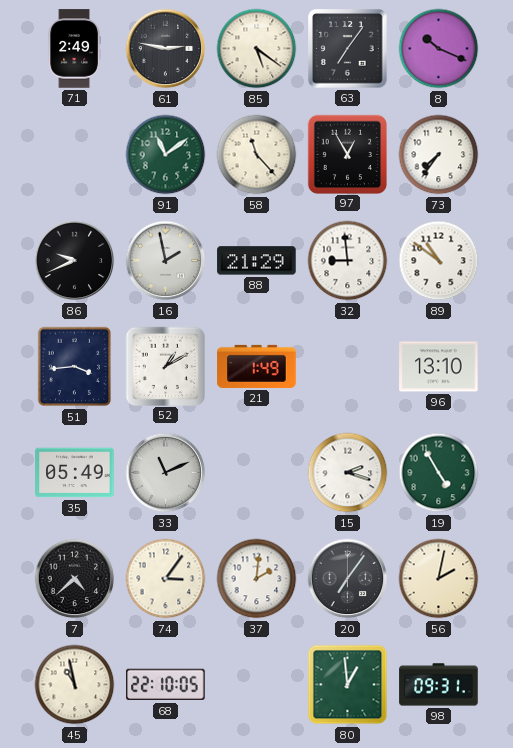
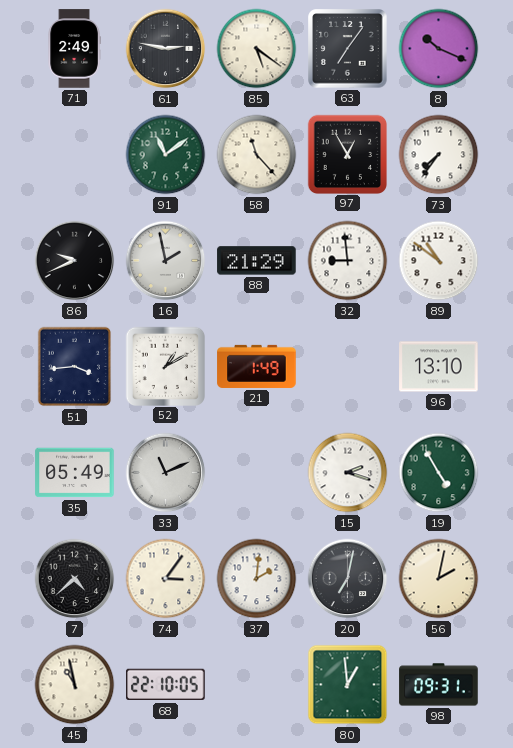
20: 7:06 -> 7:02
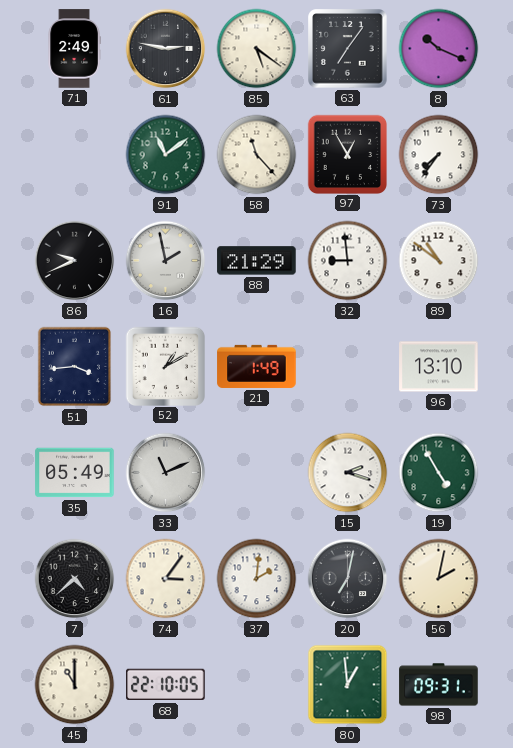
45: 10:58 -> 11:00
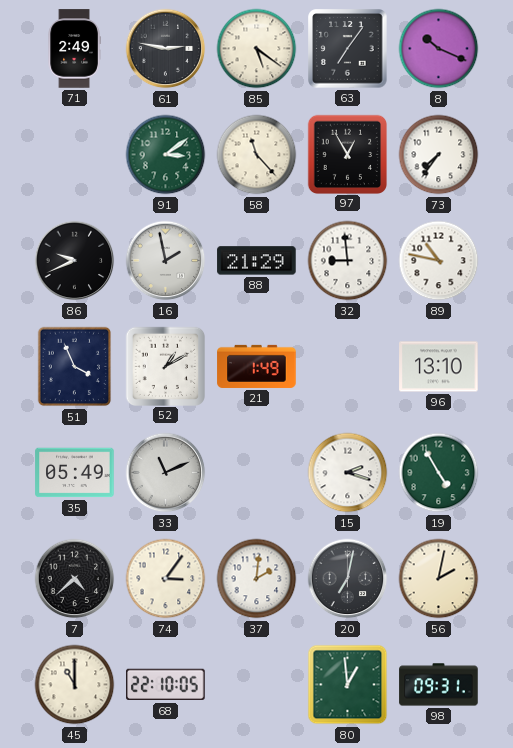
91: 11:09 -> 3:09
89: 10:51 -> 10:47
51: 3:44 -> 3:56
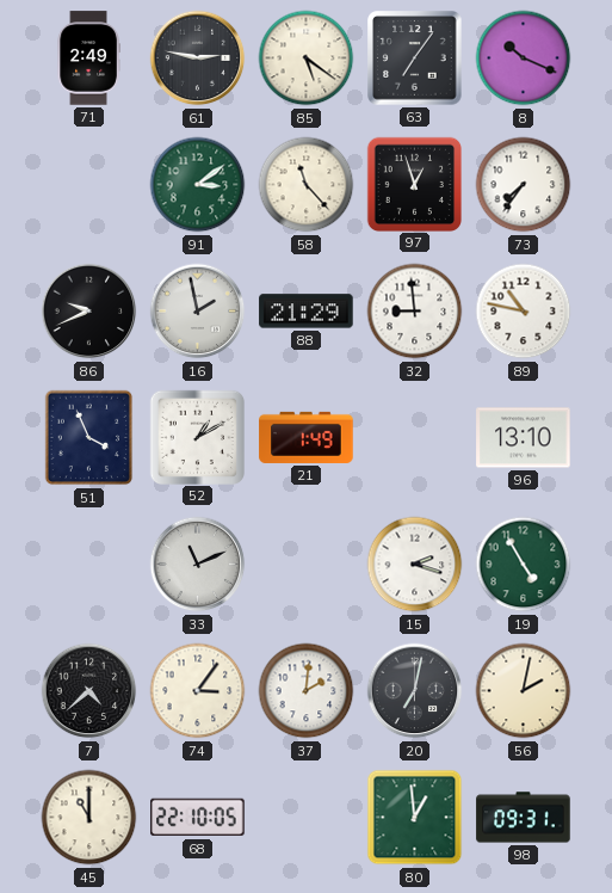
97: 12:55 -> 12:57
35: 05:49 -> none
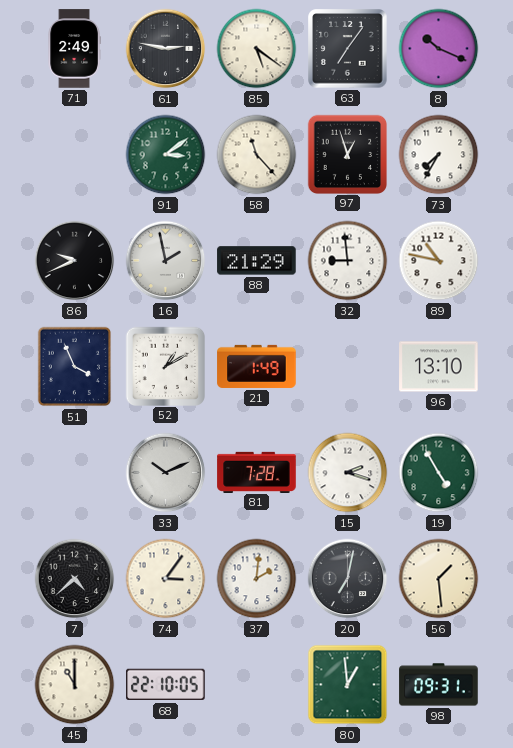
73: 7:36 -> 7:35
33: 11:11 -> 10:11
81: none -> 7:28
56: 2:02 -> 1:29
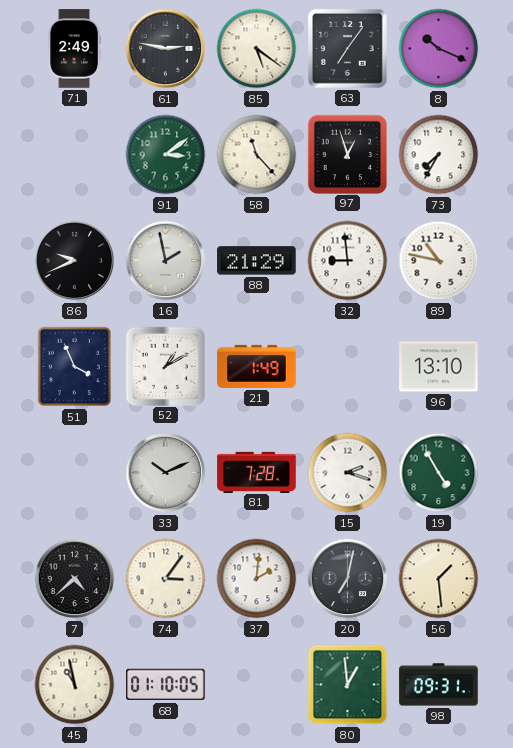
45: 11:00 -> 10:58
68: 22:10 -> 01:10
